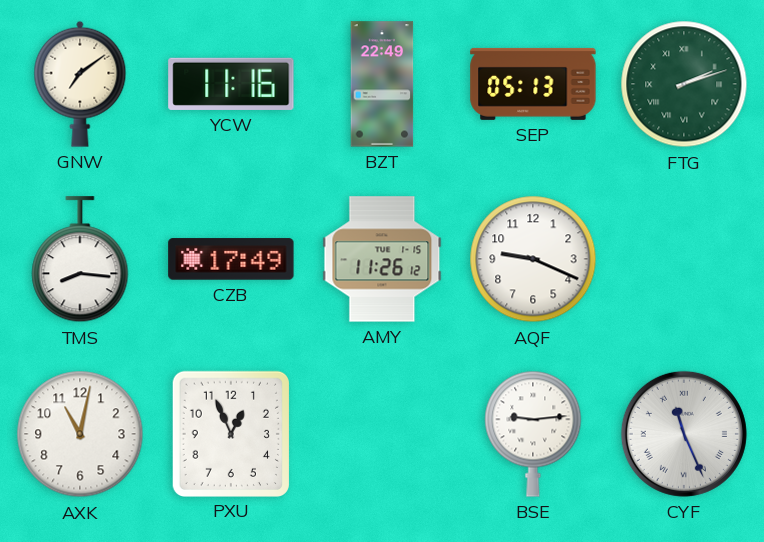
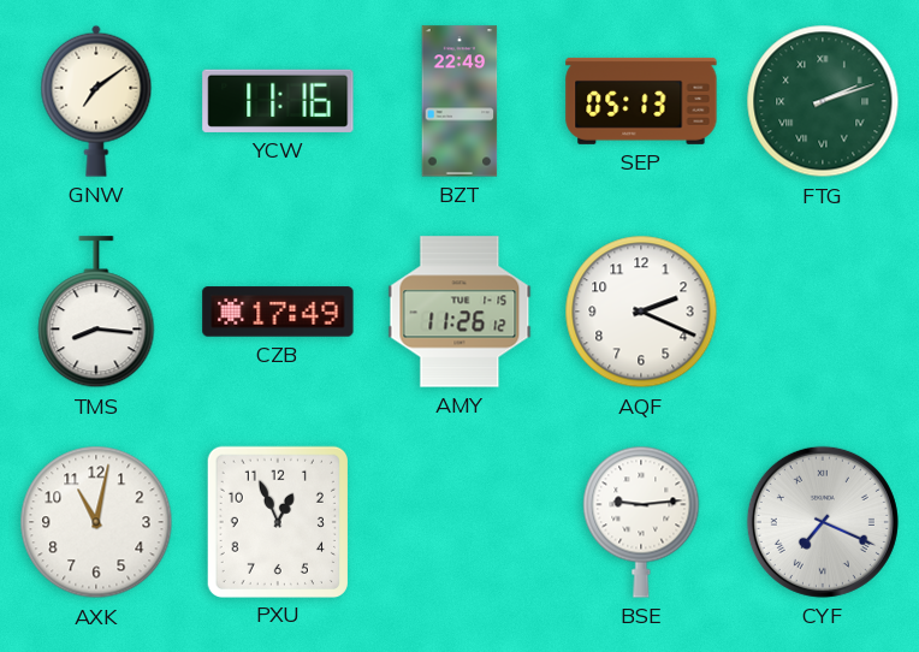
AQF: 9:19 -> 2:19
CYF: 11:26 -> 7:19
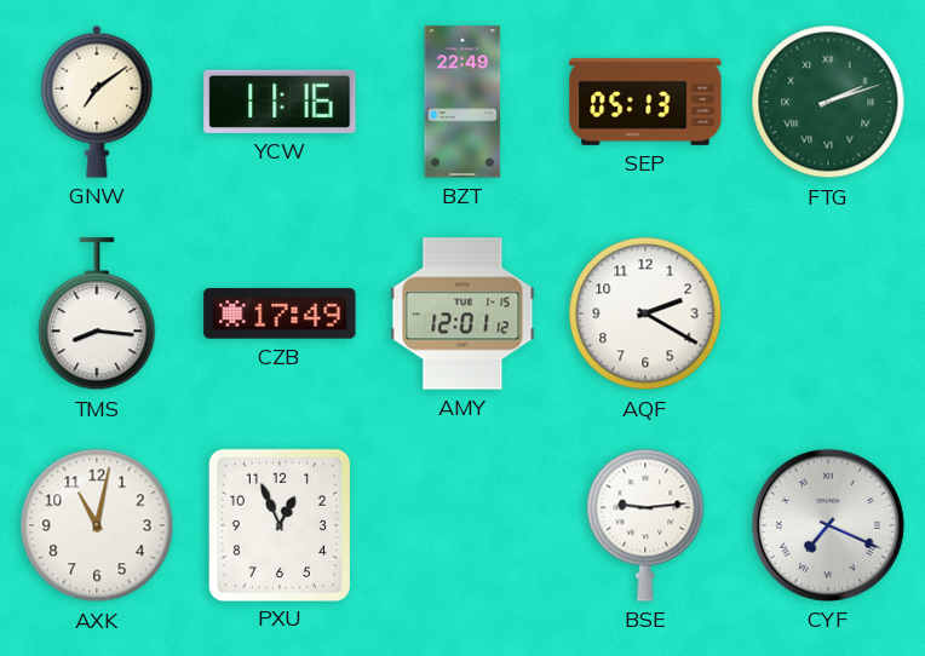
AMY: 11:26 -> 12:01
AQF: 2:19 -> 2:20
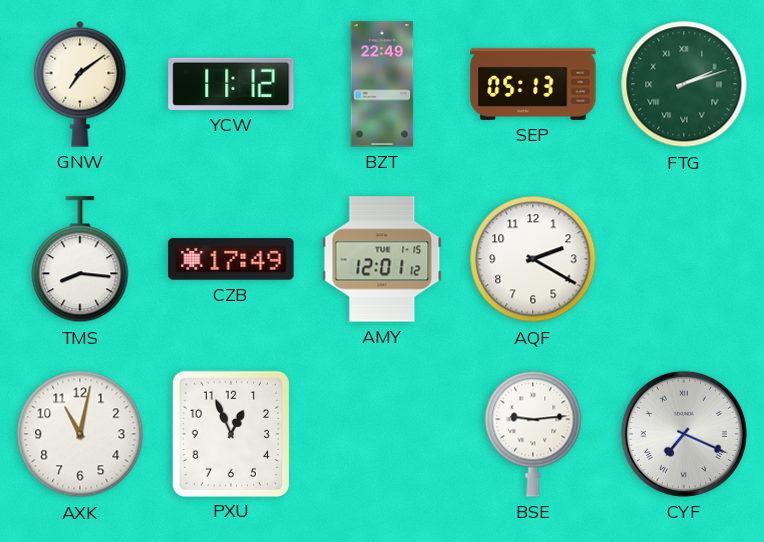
YCW: 11:16 -> 11:12
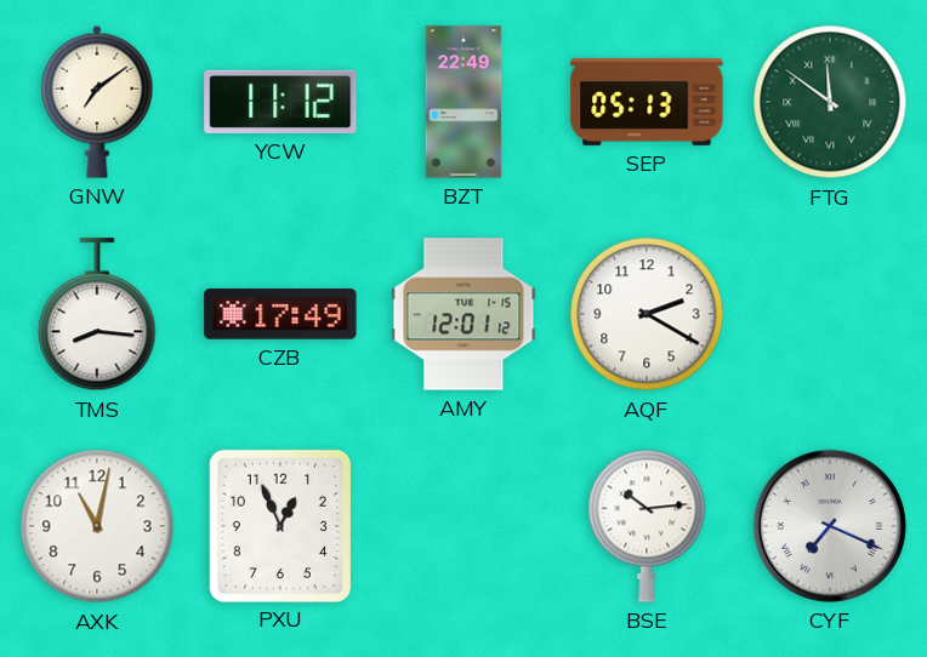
FTG: 2:12 -> 11:51
BSE: 9:14 -> 10:14
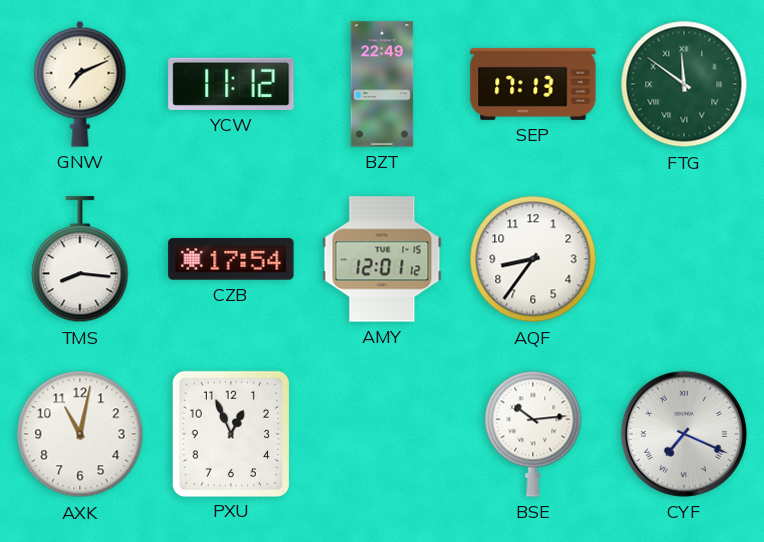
GNW: 7:09 -> 7:11
SEP: 05:13 -> 17:13
CZB: 17:49 -> 17:54
AQF: 2:20 -> 8:36
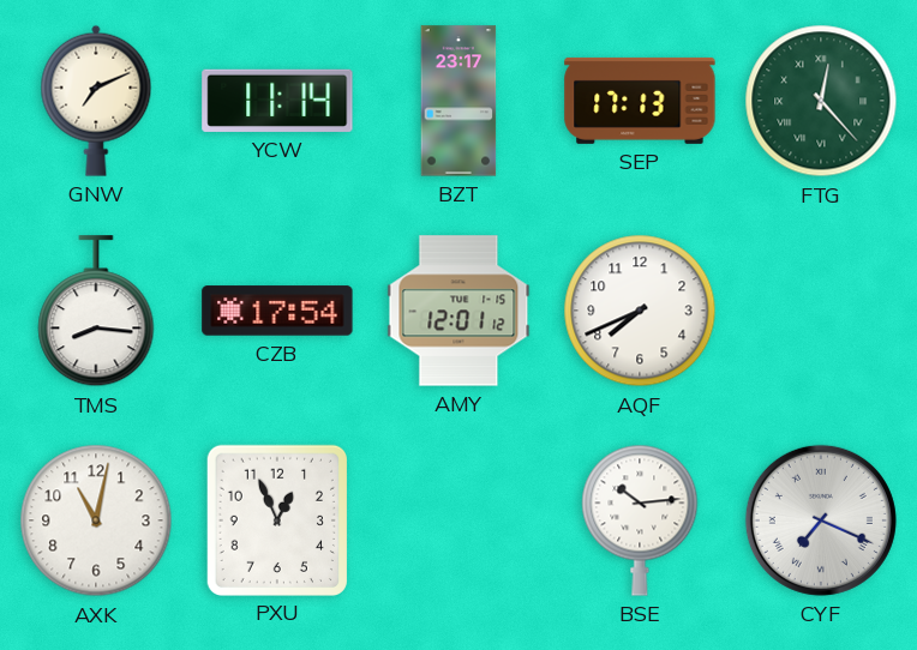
YCW: 11:12 -> 11:14
BZT: 22:49 -> 23:17
FTG: 11:51 -> 12:23
AQF: 8:36 -> 7:41
